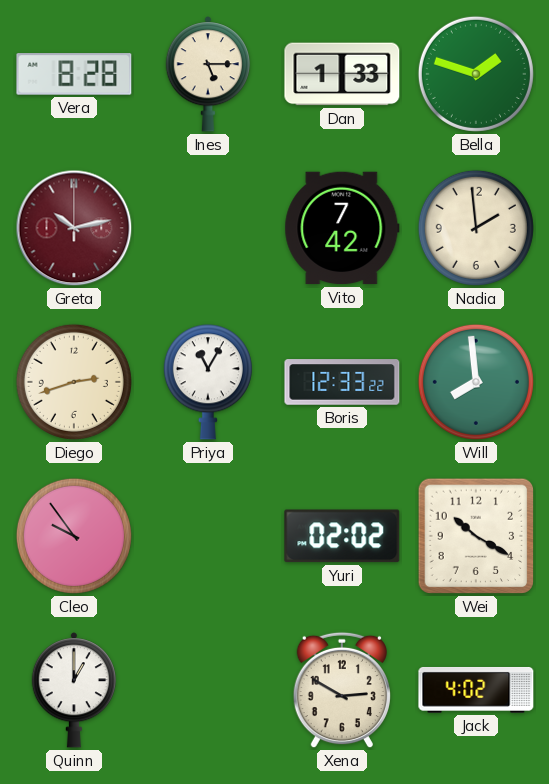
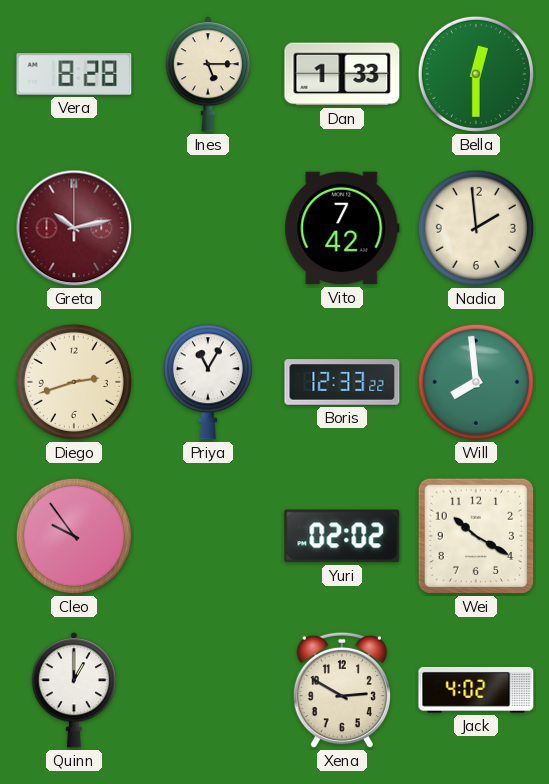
Bella: 1:48 -> 12:30
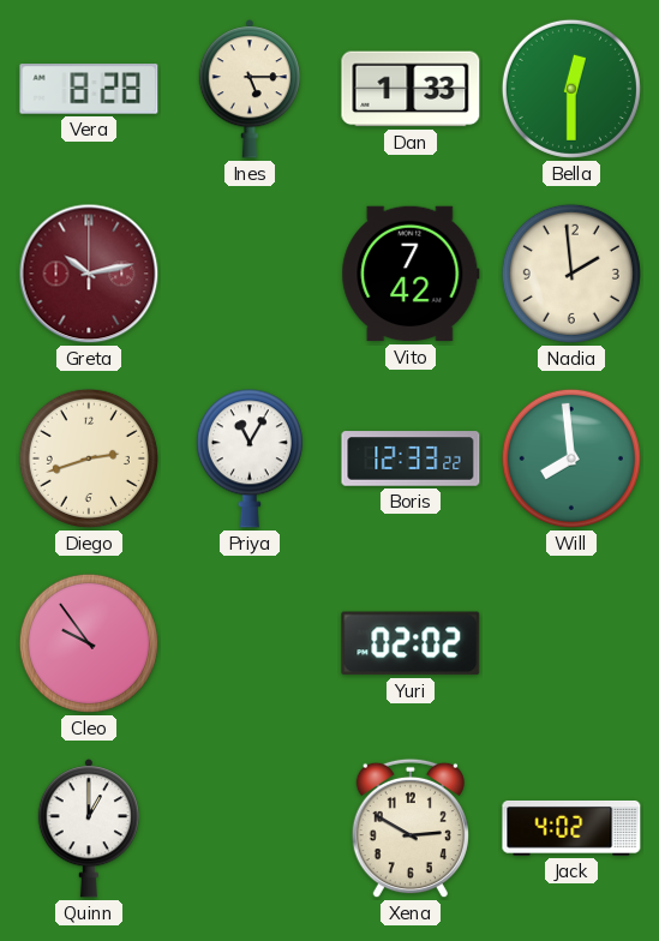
Wei: 10:20 -> none
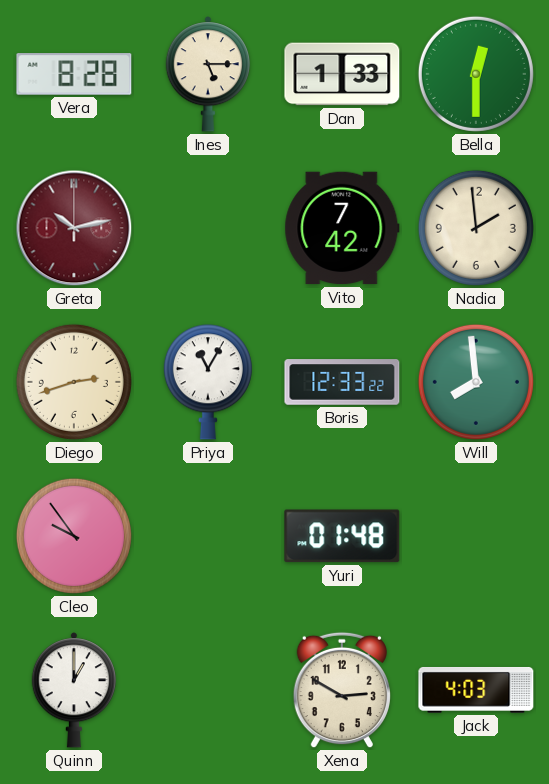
Yuri: 02:02 -> 01:48
Jack: 4:02 -> 4:03
